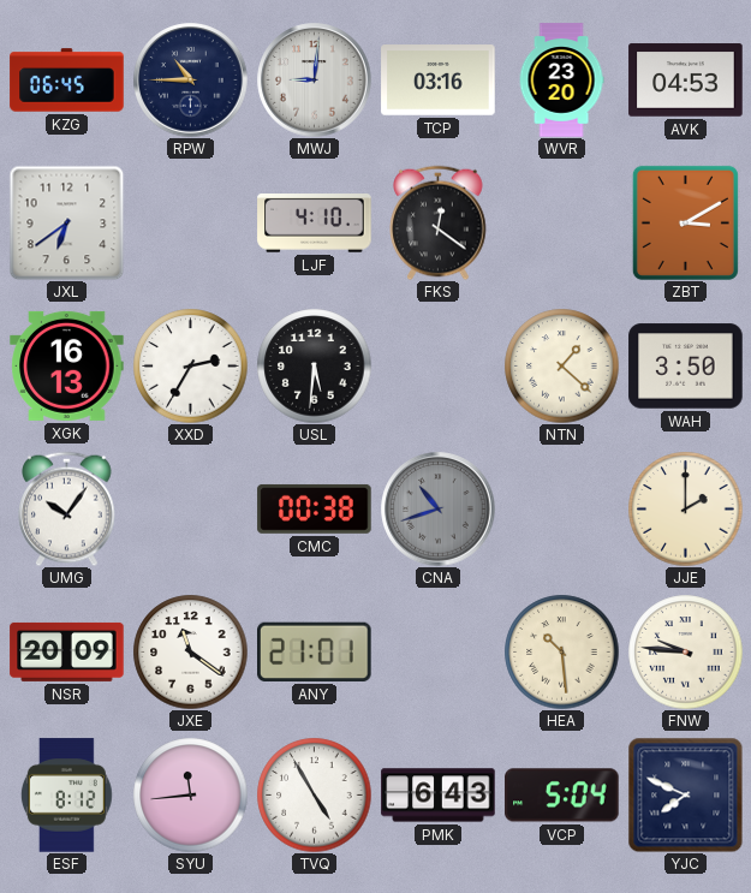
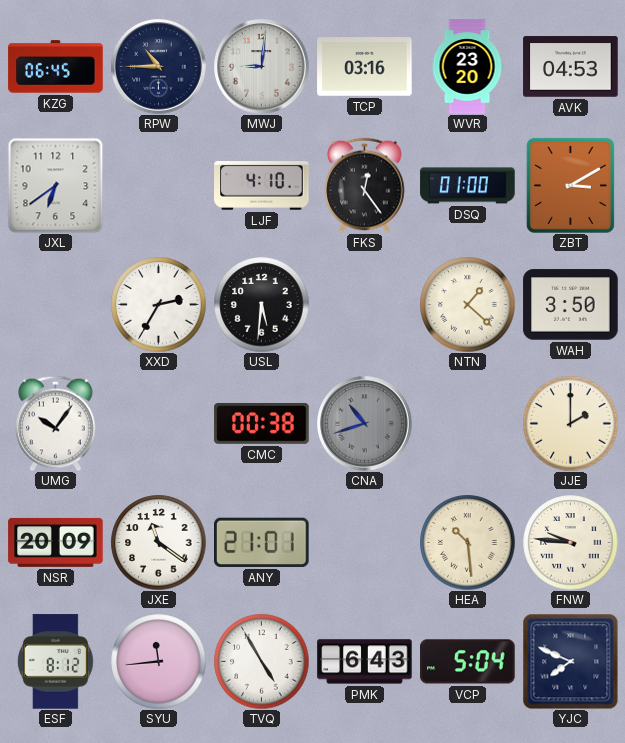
FKS: 12:21 -> 12:24
DSQ: none -> 01:00
XGK: 16:13 -> none
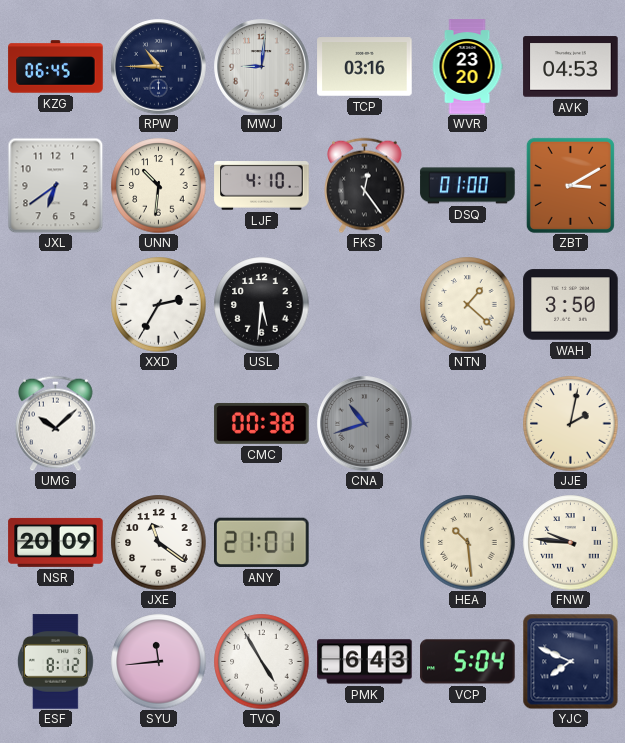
UNN: none -> 10:31
UMG: 10:06 -> 10:08
JJE: 2:00 -> 2:02
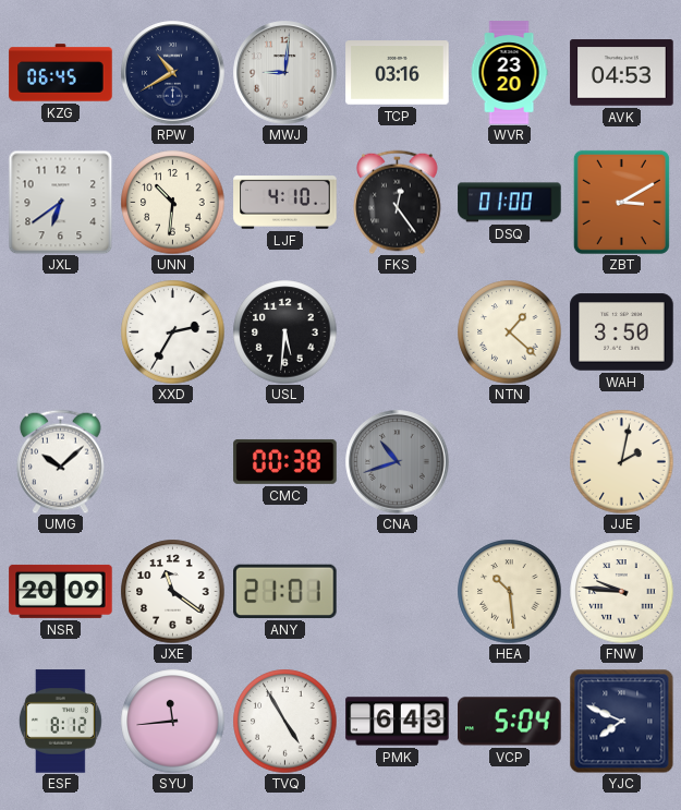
RPW: 10:45 -> 10:40
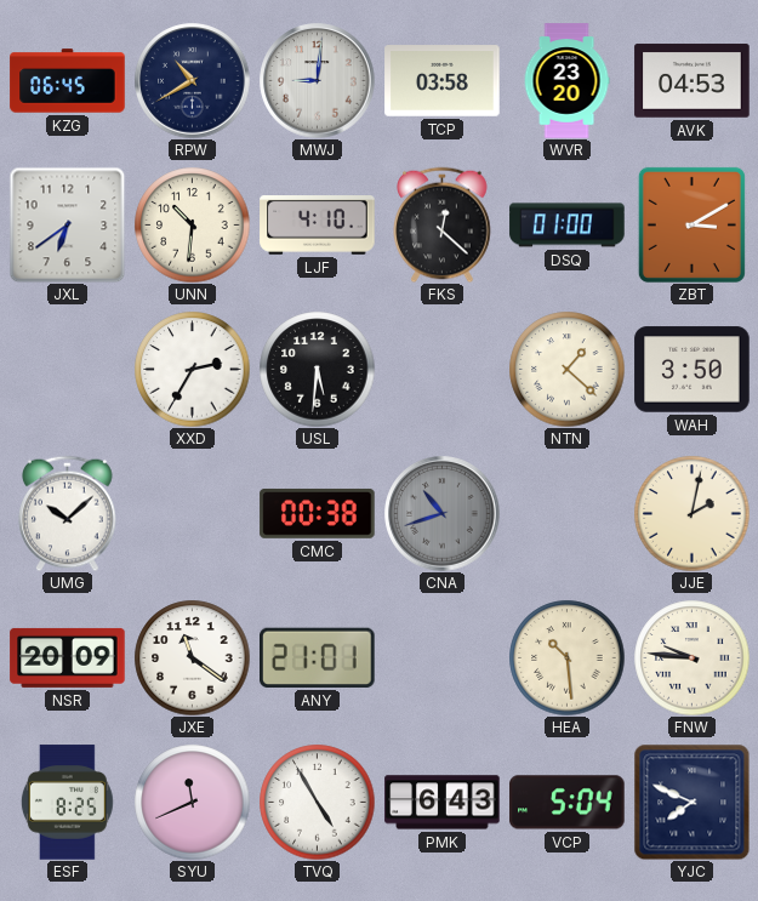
TCP: 03:16 -> 03:58
FKS: 12:24 -> 12:22
ESF: 8:12 -> 8:25
SYU: 11:44 -> 11:41
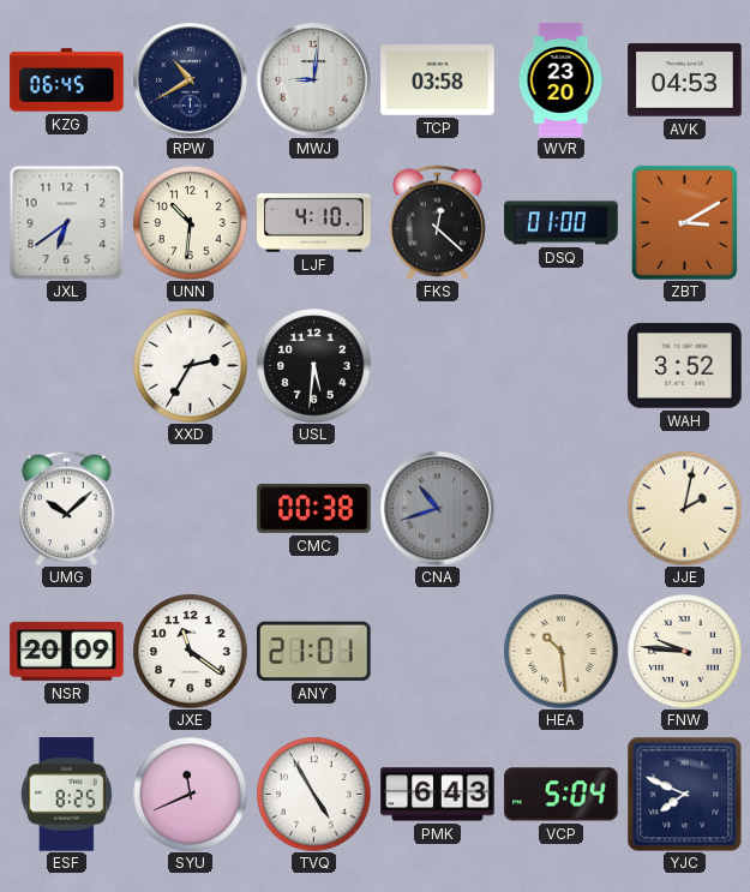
NTN: 1:22 -> none
WAH: 3:50 -> 3:52
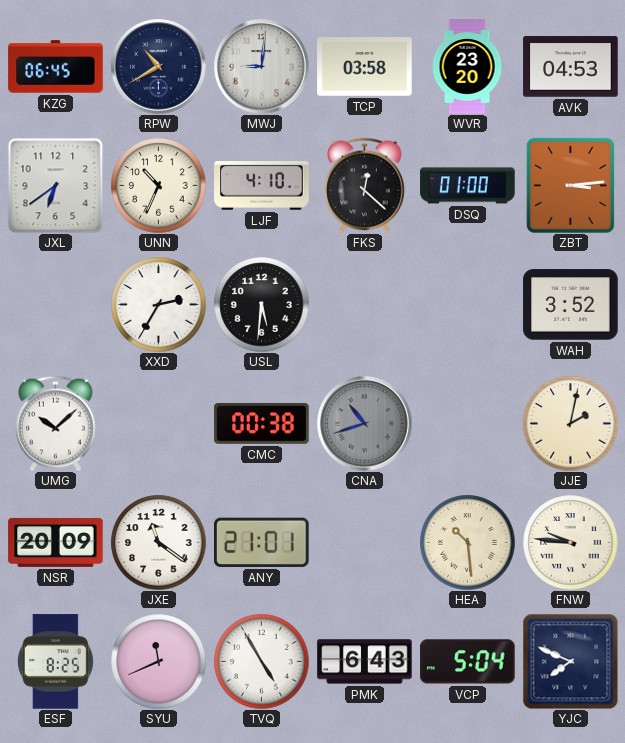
UNN: 10:31 -> 10:34
ZBT: 3:10 -> 3:14
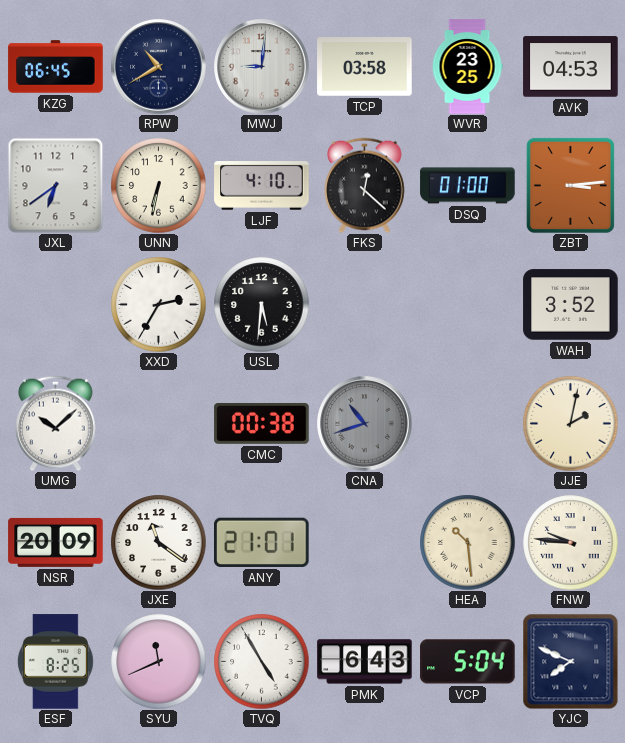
WVR: 23:20 -> 23:25
UNN: 10:34 -> 6:32
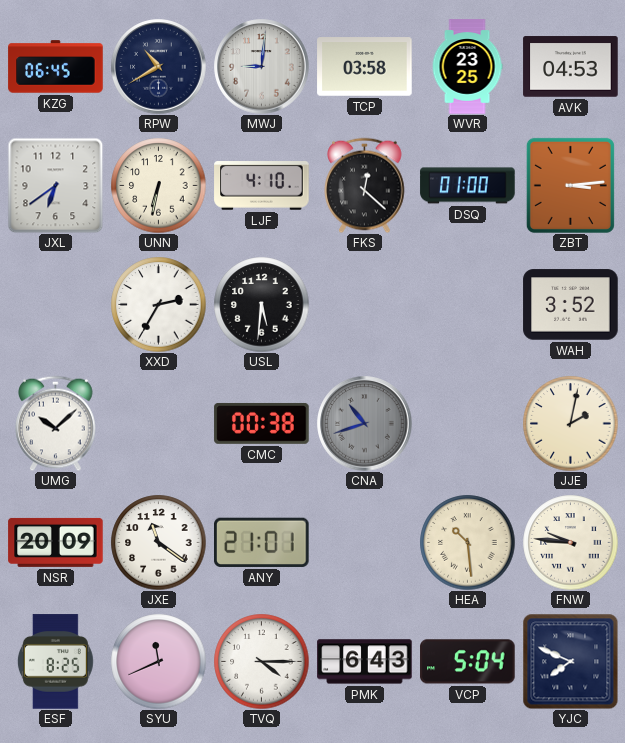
TVQ: 4:55 -> 4:15
